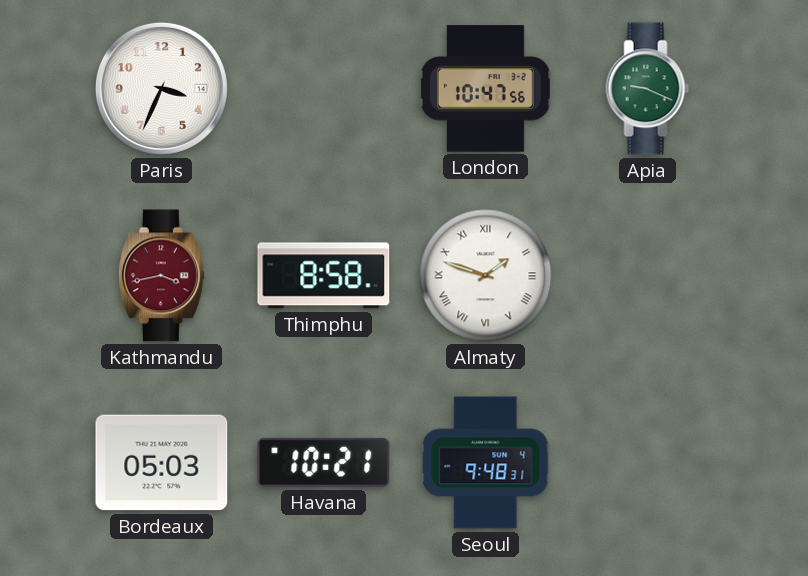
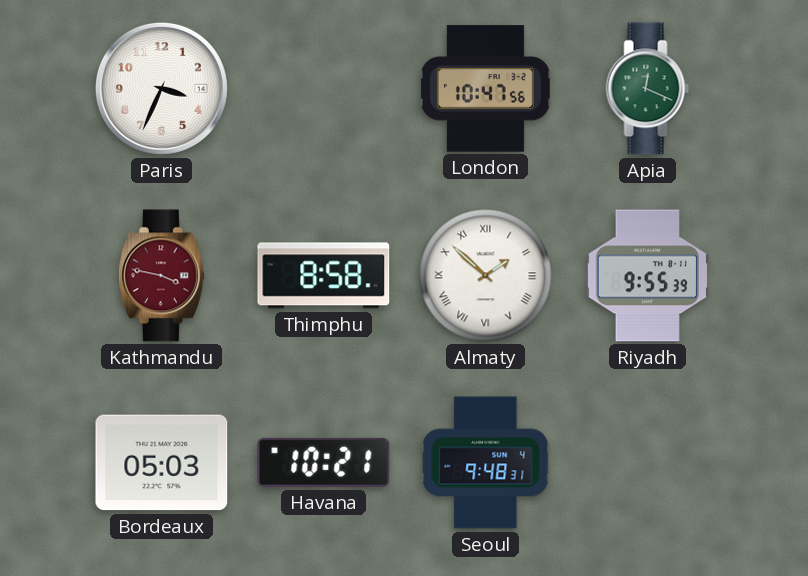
Apia: 9:19 -> 12:19
Kathmandu: 3:43 -> 3:47
Almaty: 1:48 -> 1:52
Riyadh: none -> 9:55
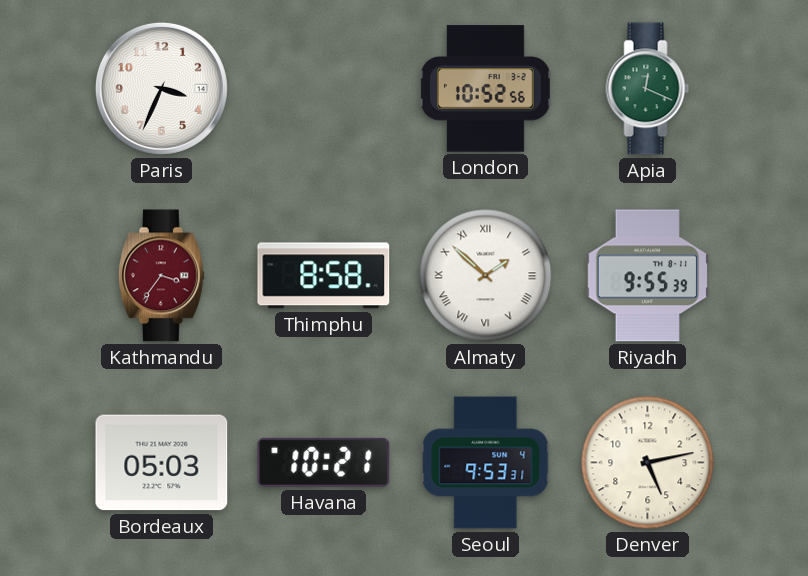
London: 10:47 -> 10:52
Kathmandu: 3:47 -> 3:36
Seoul: 9:48 -> 9:53
Denver: none -> 5:13
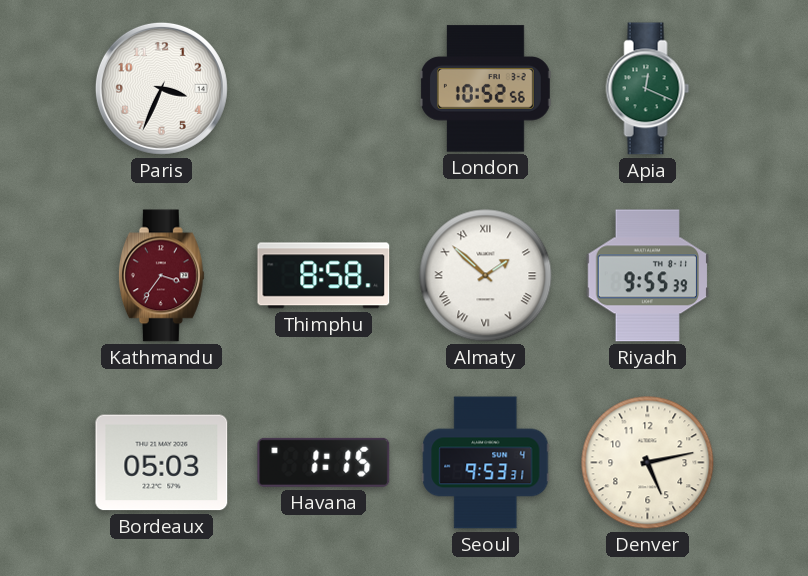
Havana: 10:21 -> 1:15
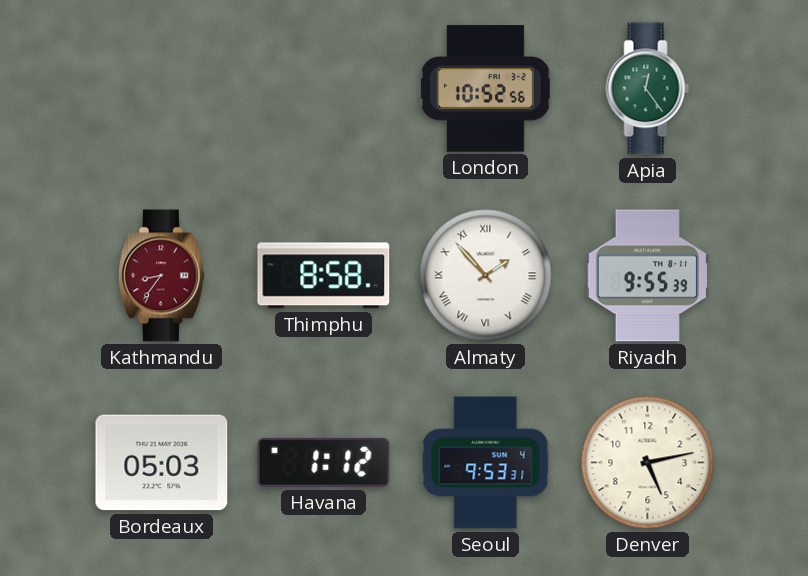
Paris: 3:34 -> none
Apia: 12:19 -> 12:24
Kathmandu: 3:36 -> 8:36
Almaty: 1:52 -> 1:53
Havana: 1:15 -> 1:12
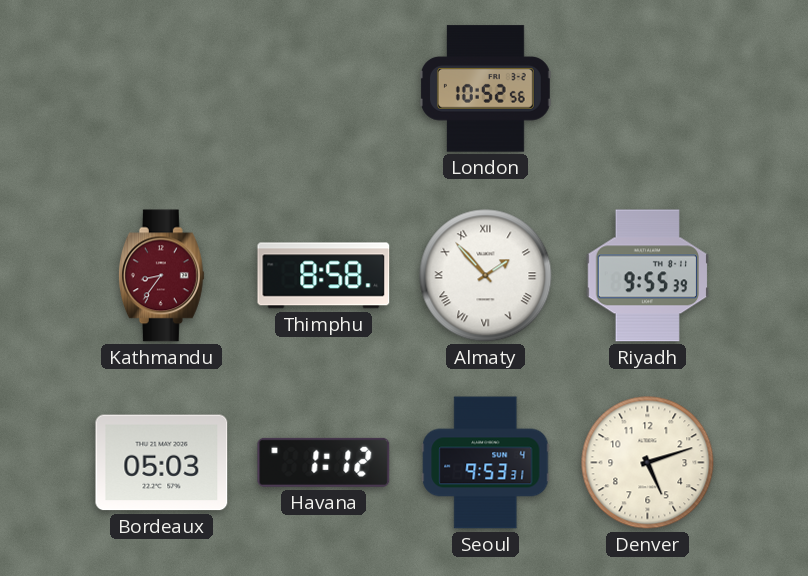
Apia: 12:24 -> none
Denver: 5:13 -> 5:12
